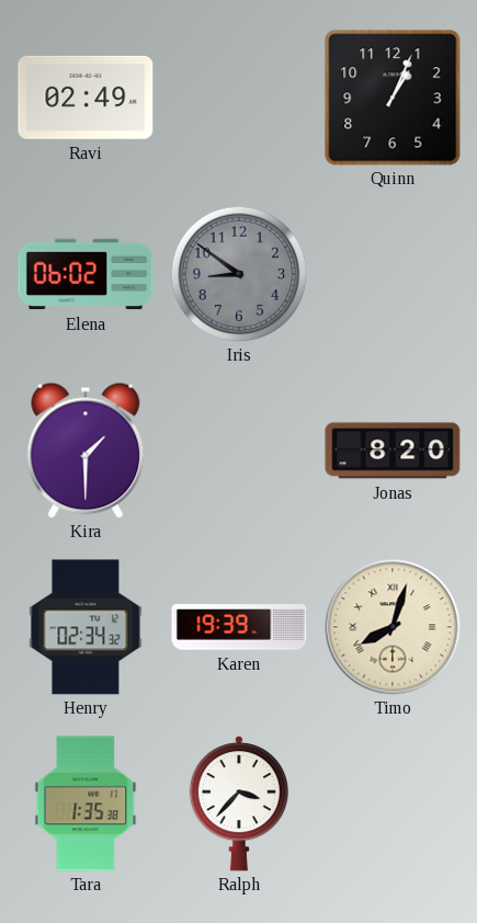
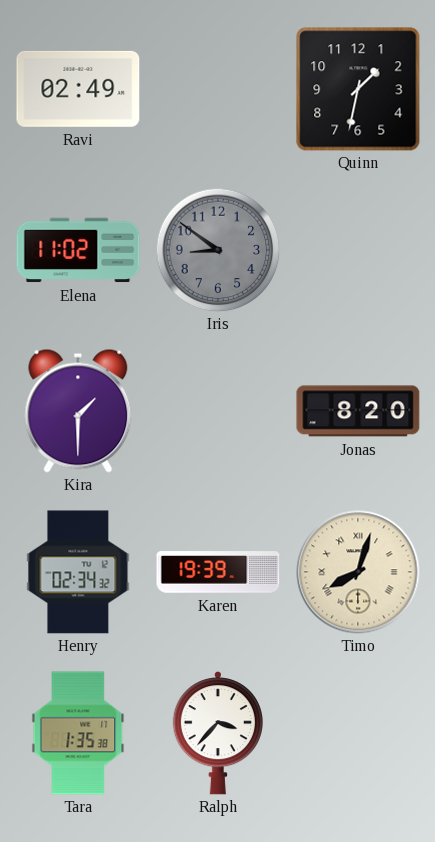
Quinn: 1:04 -> 1:32
Elena: 06:02 -> 11:02
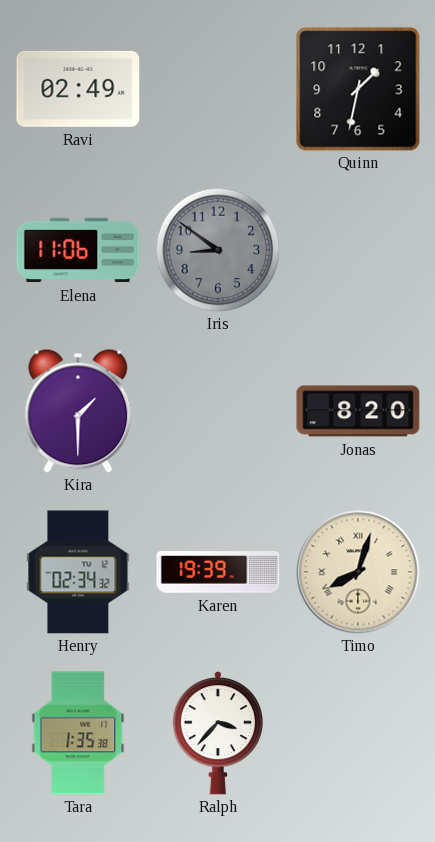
Elena: 11:02 -> 11:06
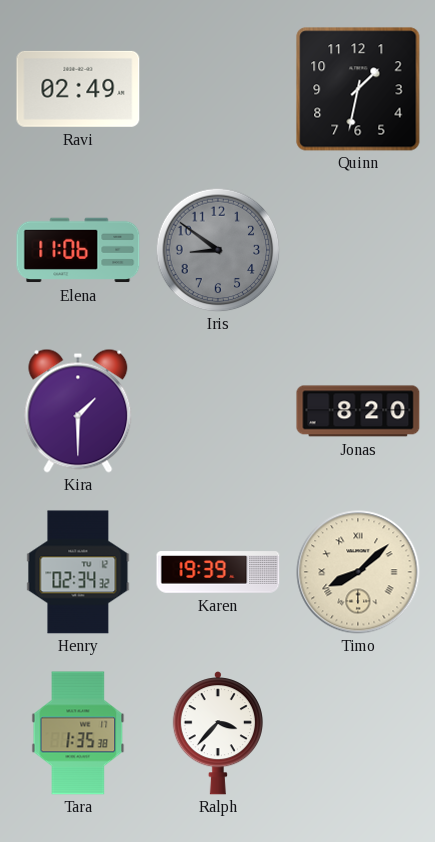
Timo: 8:03 -> 8:08
